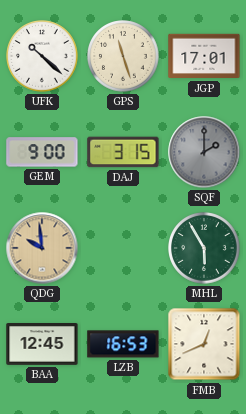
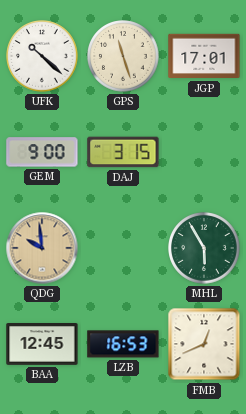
SQF: 2:00 -> none
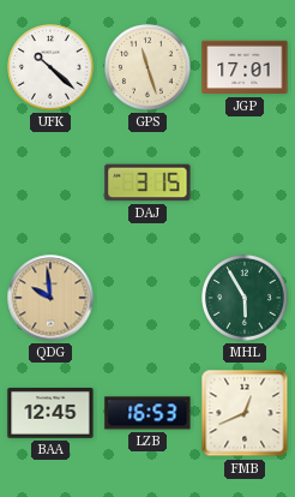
GEM: 9:00 -> none
